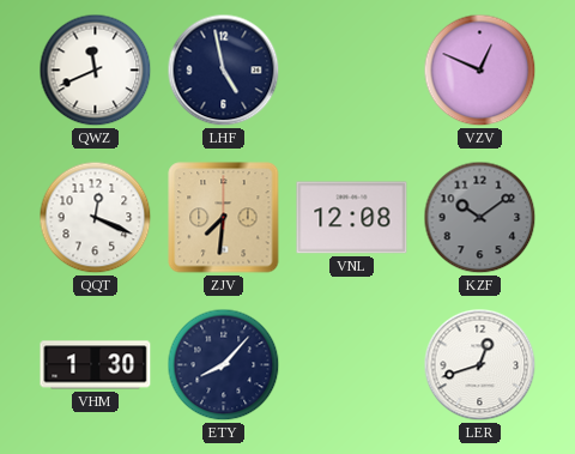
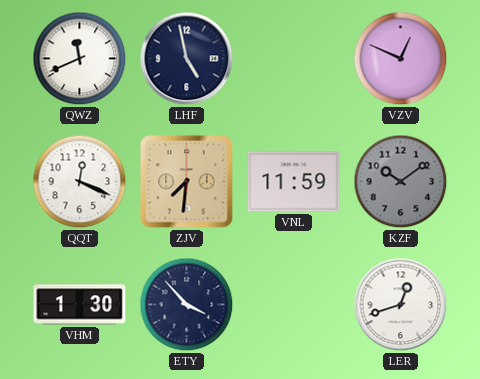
VNL: 12:08 -> 11:59
ETY: 8:07 -> 3:53
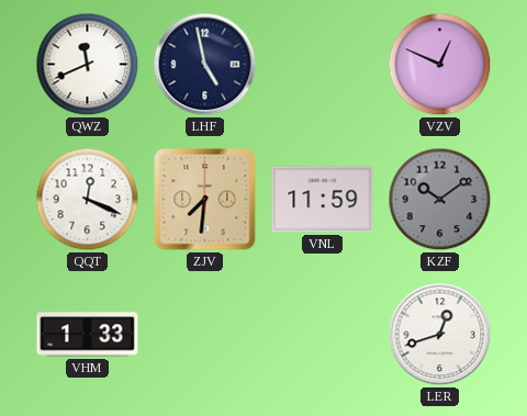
VHM: 1:30 -> 1:33
ETY: 3:53 -> none
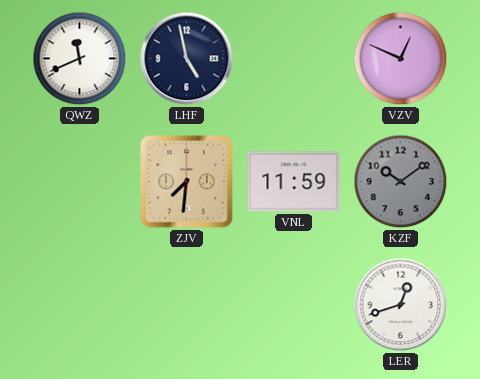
QQT: 12:19 -> none
VHM: 1:33 -> none
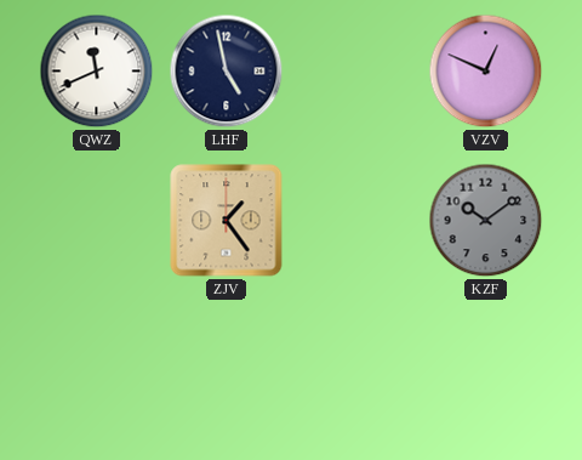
ZJV: 7:31 -> 1:24
VNL: 11:59 -> none
LER: 12:42 -> none
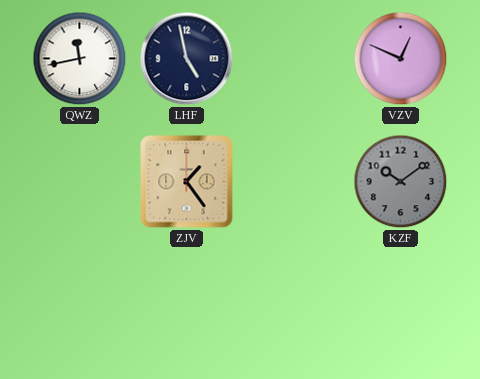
QWZ: 11:41 -> 11:43
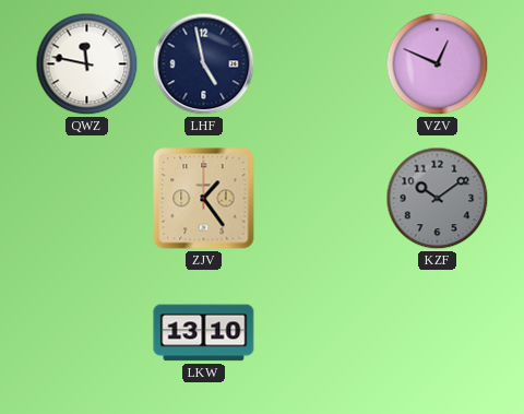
QWZ: 11:43 -> 11:47
LKW: none -> 13:10
